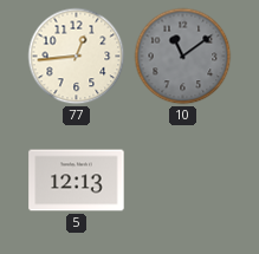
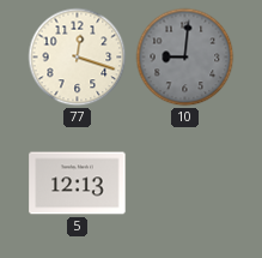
77: 12:44 -> 12:18
10: 11:09 -> 9:01
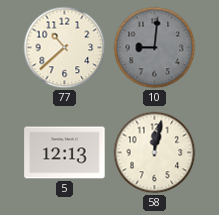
77: 12:18 -> 10:38
58: none -> 12:02
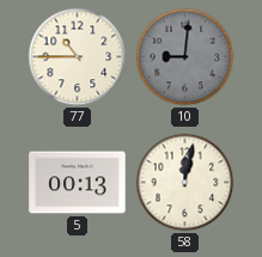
77: 10:38 -> 10:45
5: 12:13 -> 00:13
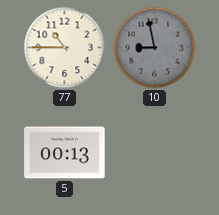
10: 9:01 -> 8:58
58: 12:02 -> none
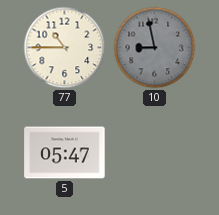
5: 00:13 -> 05:47
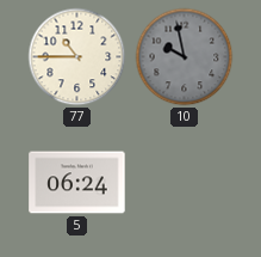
10: 8:58 -> 9:58
5: 05:47 -> 06:24
